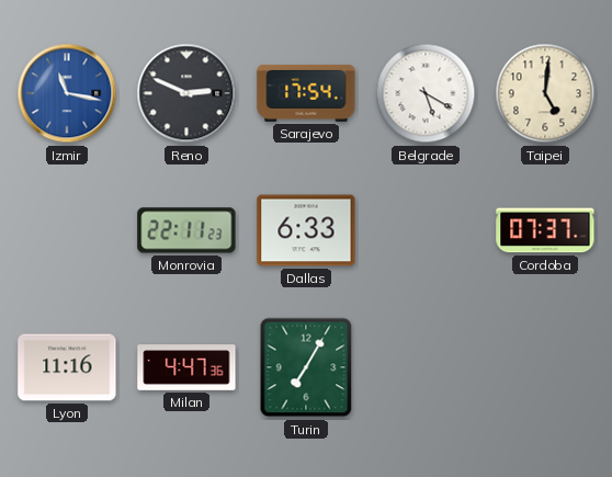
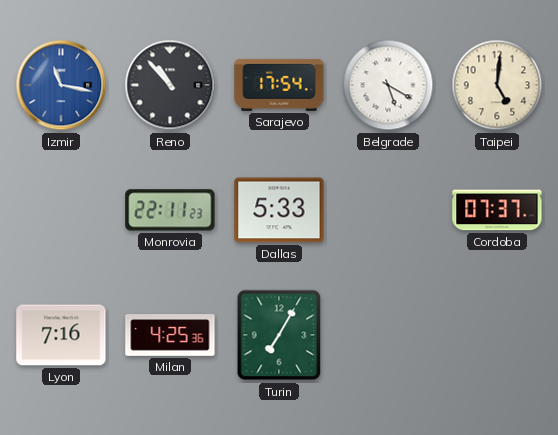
Reno: 2:49 -> 10:53
Dallas: 6:33 -> 5:33
Lyon: 11:16 -> 7:16
Milan: 4:47 -> 4:25
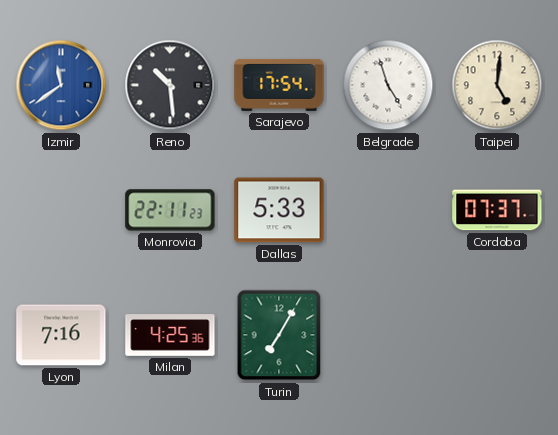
Izmir: 11:17 -> 11:39
Reno: 10:53 -> 10:29
Belgrade: 5:20 -> 4:57
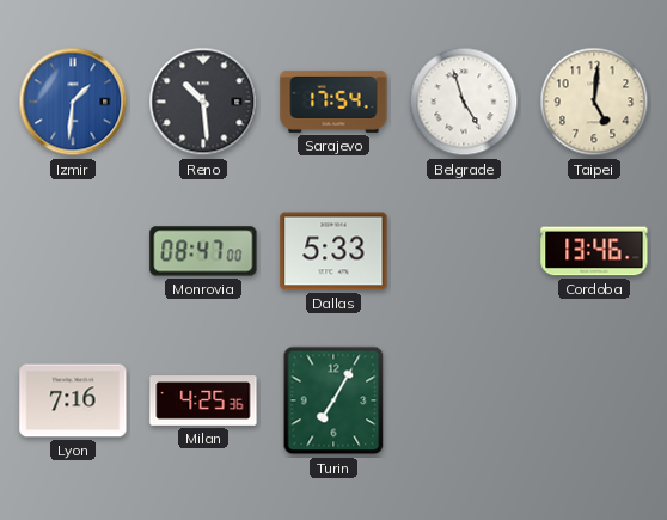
Izmir: 11:39 -> 1:31
Monrovia: 22:11 -> 08:47
Cordoba: 07:37 -> 13:46
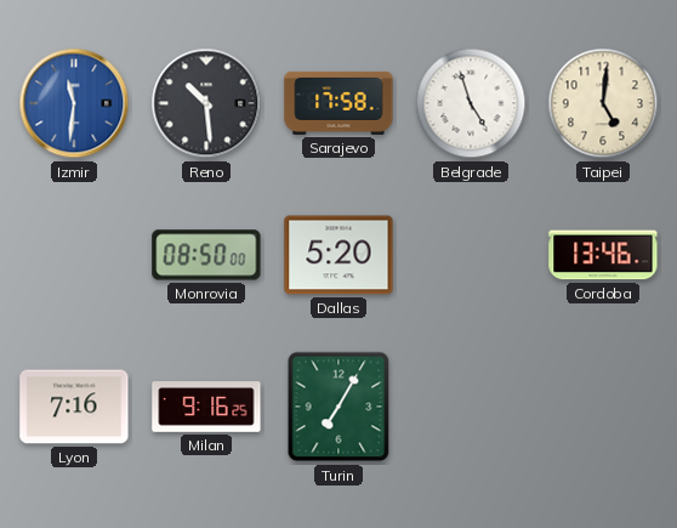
Izmir: 1:31 -> 11:31
Sarajevo: 17:54 -> 17:58
Monrovia: 08:47 -> 08:50
Dallas: 5:33 -> 5:20
Milan: 4:25 -> 9:16
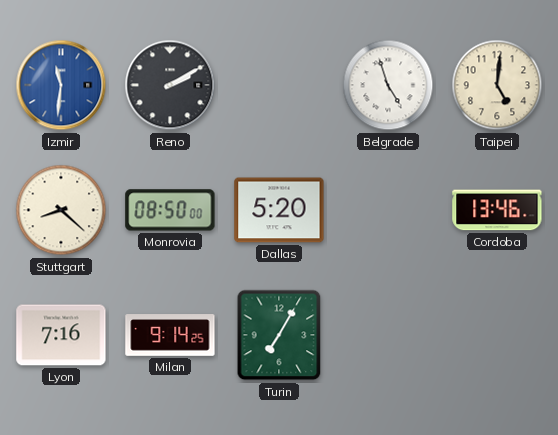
Reno: 10:29 -> 2:10
Sarajevo: 17:58 -> none
Stuttgart: none -> 8:22
Milan: 9:16 -> 9:14
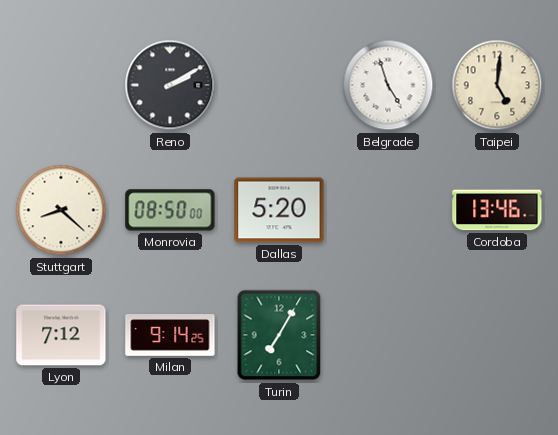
Izmir: 11:31 -> none
Lyon: 7:16 -> 7:12
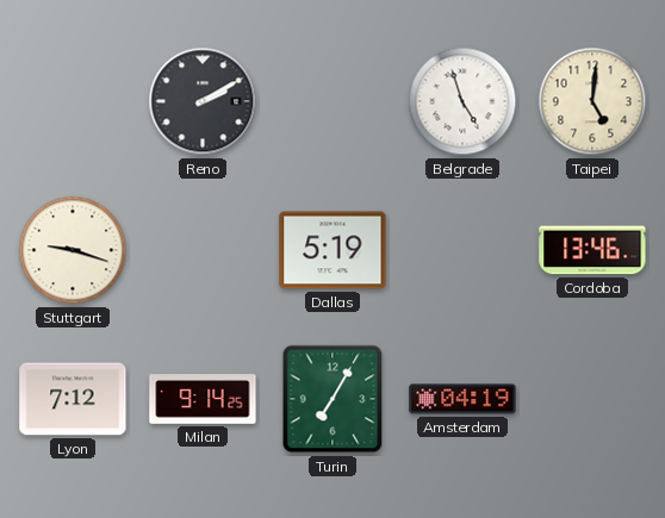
Stuttgart: 8:22 -> 9:18
Monrovia: 08:50 -> none
Dallas: 5:20 -> 5:19
Amsterdam: none -> 04:19
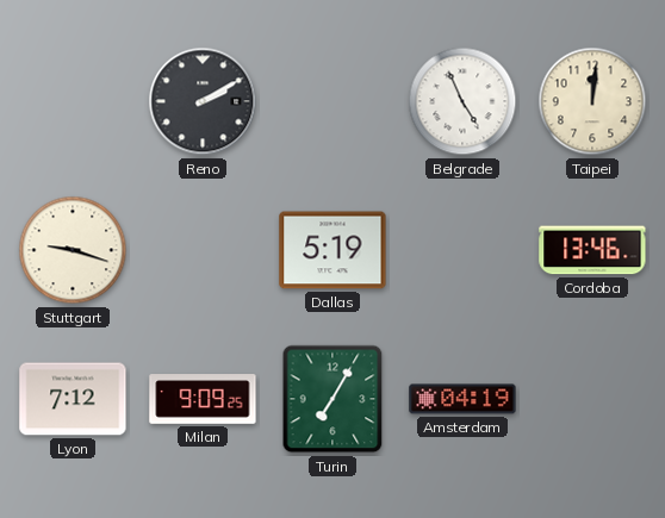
Belgrade: 4:57 -> 4:56
Taipei: 5:01 -> 12:01
Milan: 9:14 -> 9:09
